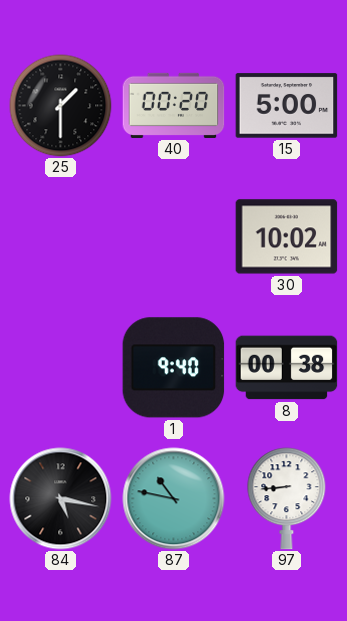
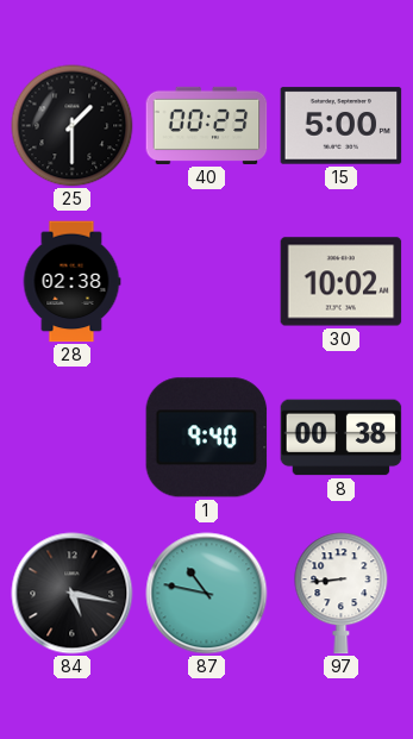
40: 00:20 -> 00:23
28: none -> 02:38
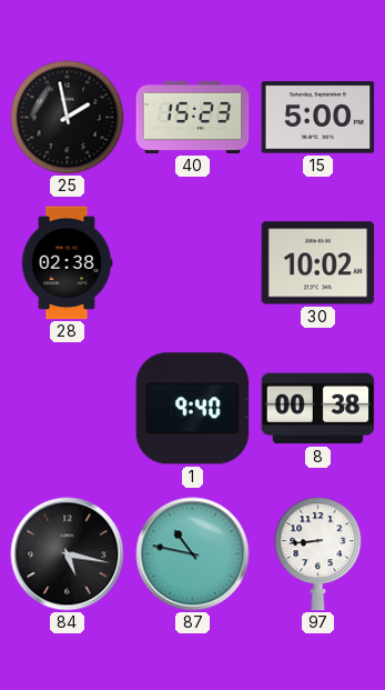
25: 1:30 -> 1:58
40: 00:23 -> 15:23
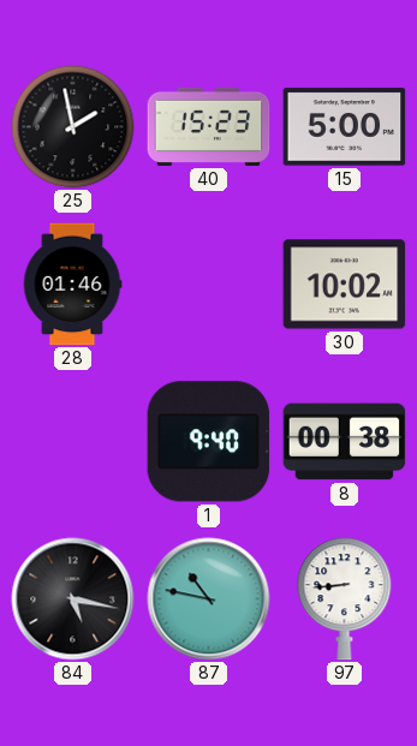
28: 02:38 -> 01:46
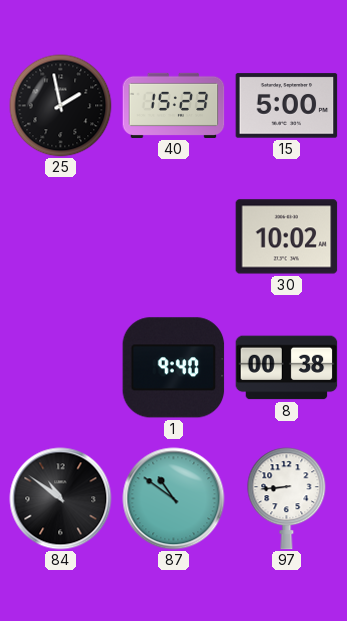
28: 01:46 -> none
84: 5:17 -> 10:51
87: 10:47 -> 10:51
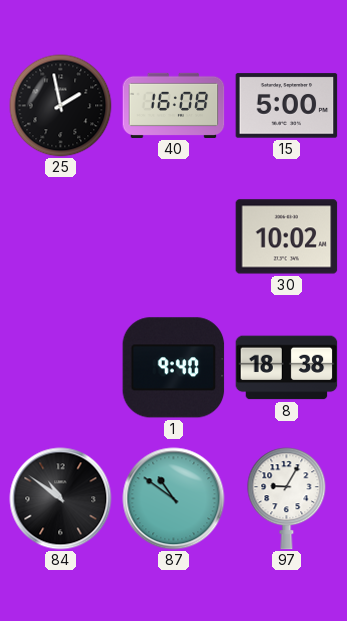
40: 15:23 -> 16:08
8: 00:38 -> 18:38
97: 8:44 -> 9:05
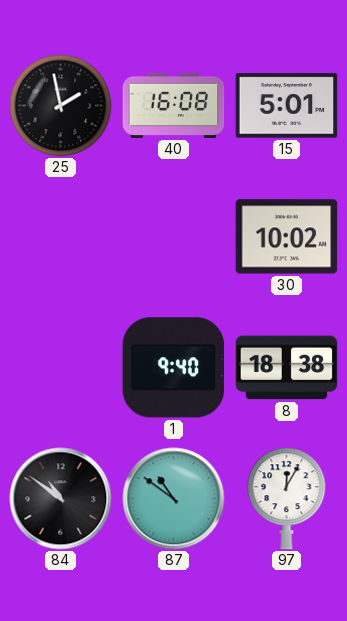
15: 5:00 -> 5:01
97: 9:05 -> 12:05
